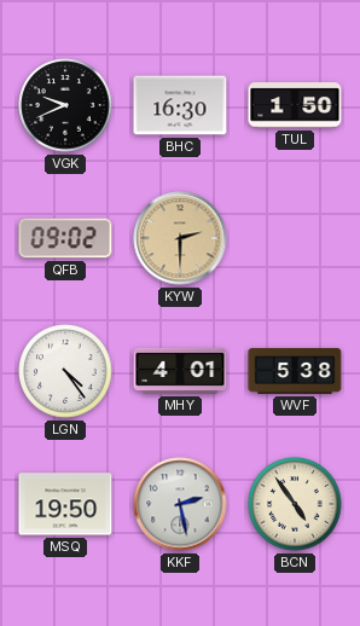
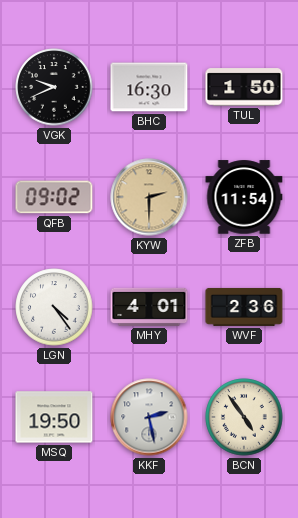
ZFB: none -> 11:54
WVF: 5:38 -> 2:36
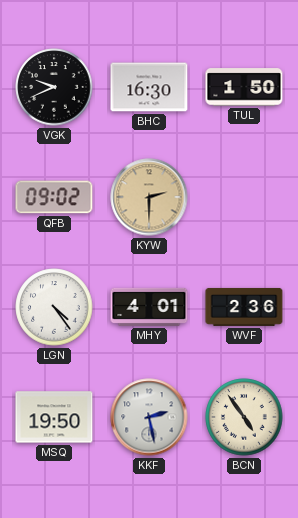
ZFB: 11:54 -> none
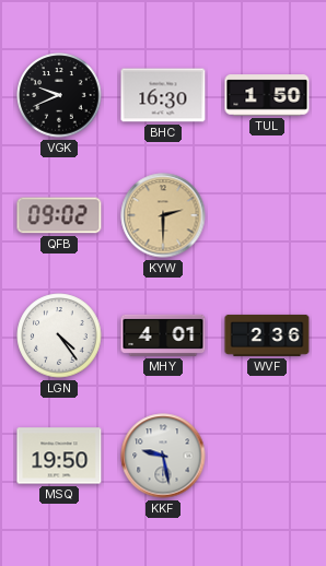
KKF: 2:28 -> 9:28
BCN: 4:54 -> none
